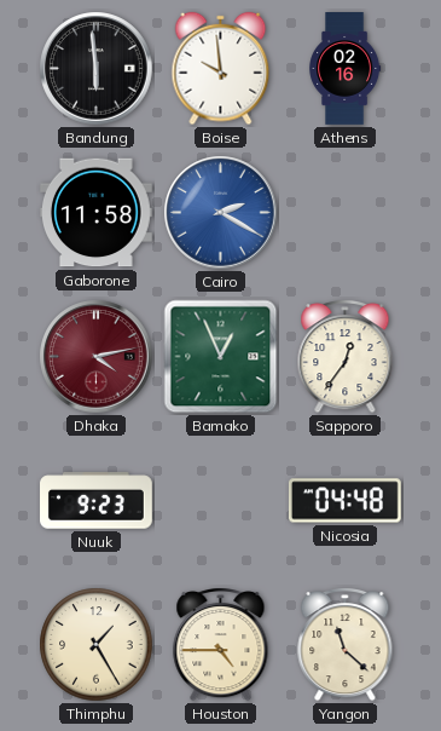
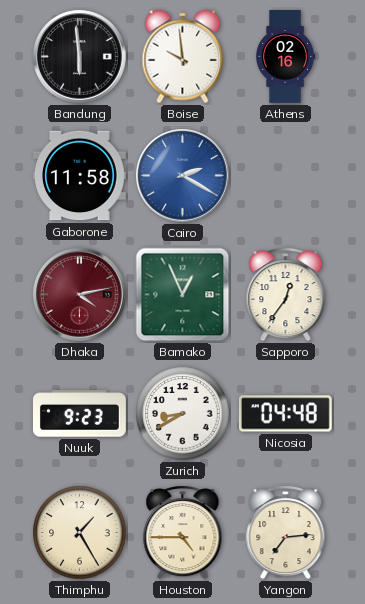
Zurich: none -> 8:40
Yangon: 11:22 -> 7:14
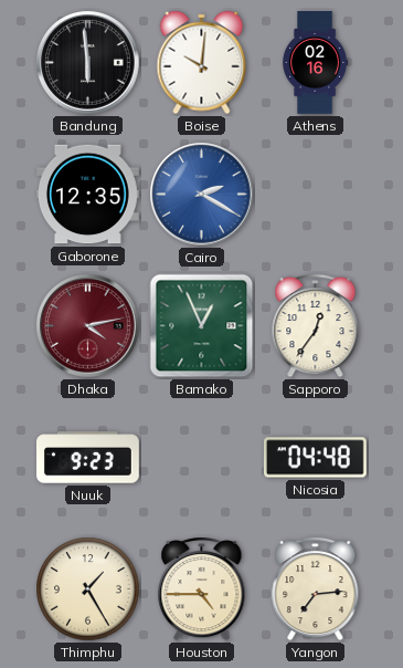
Boise: 9:59 -> 10:01
Gaborone: 11:58 -> 12:35
Zurich: 8:40 -> none
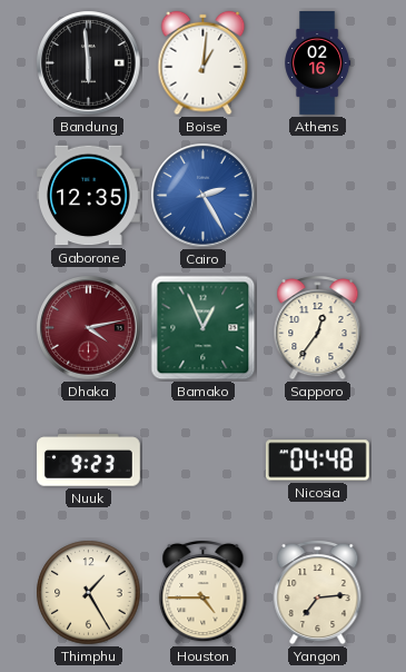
Boise: 10:01 -> 1:01
Cairo: 2:20 -> 2:25
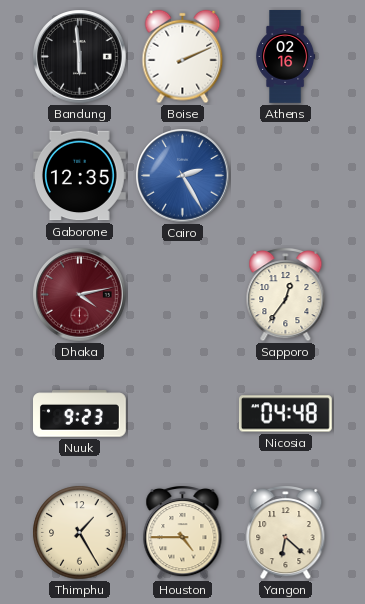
Boise: 1:01 -> 2:11
Bamako: 12:56 -> none
Yangon: 7:14 -> 6:22
